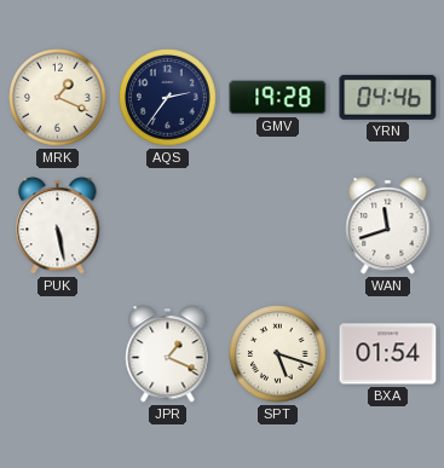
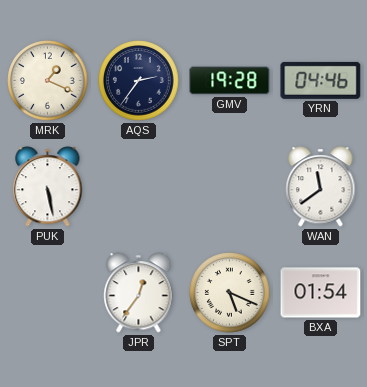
WAN: 11:42 -> 11:39
JPR: 1:19 -> 12:36
SPT: 5:18 -> 5:19
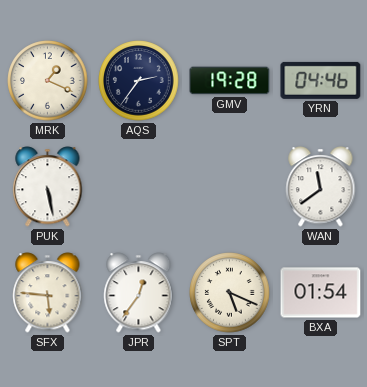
SFX: none -> 5:46
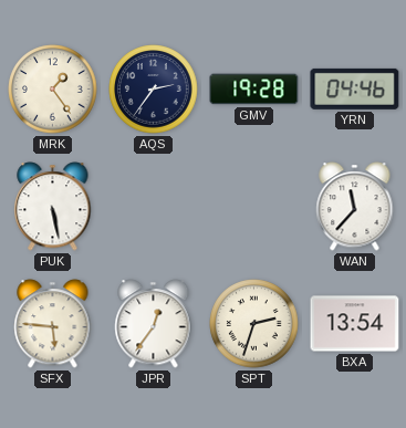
MRK: 1:19 -> 1:24
WAN: 11:39 -> 11:37
SPT: 5:19 -> 2:33
BXA: 01:54 -> 13:54
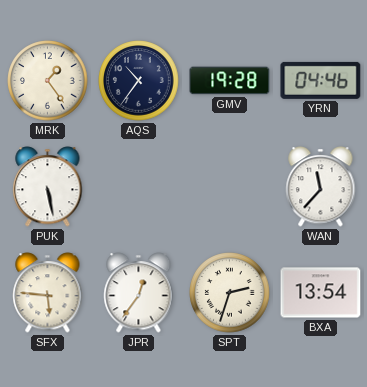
AQS: 2:36 -> 10:36
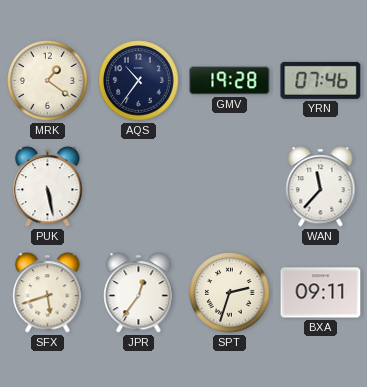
MRK: 1:24 -> 1:21
YRN: 04:46 -> 07:46
SFX: 5:46 -> 5:42
BXA: 13:54 -> 09:11
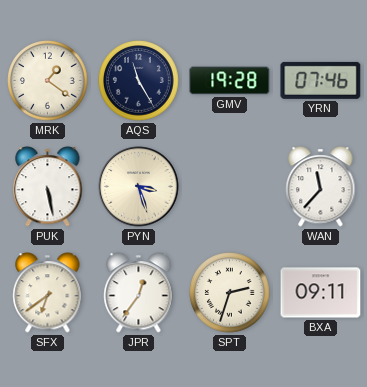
AQS: 10:36 -> 11:25
PYN: none -> 3:27
SFX: 5:42 -> 6:39
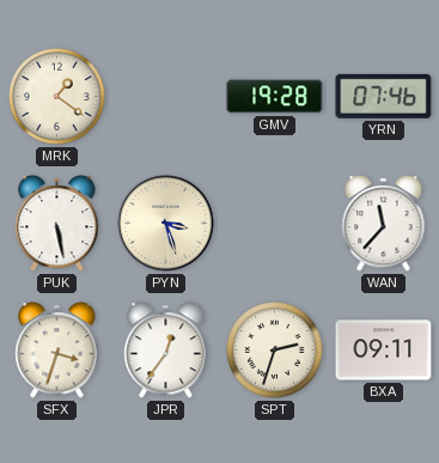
AQS: 11:25 -> none
SFX: 6:39 -> 3:33
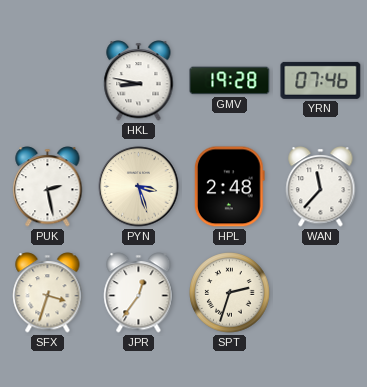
MRK: 1:21 -> none
HKL: none -> 8:47
PUK: 5:28 -> 2:28
HPL: none -> 2:48
BXA: 09:11 -> none
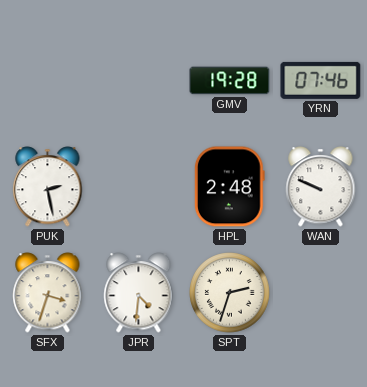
HKL: 8:47 -> none
PYN: 3:27 -> none
WAN: 11:37 -> 9:49
JPR: 12:36 -> 4:31
